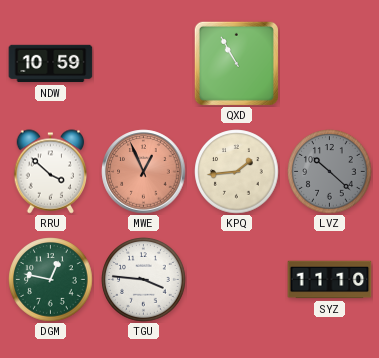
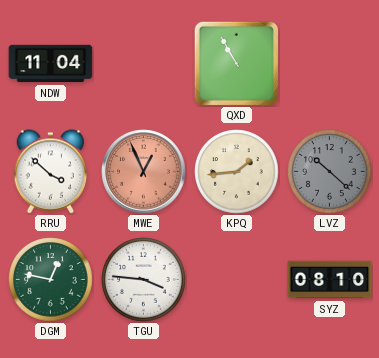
NDW: 10:59 -> 11:04
SYZ: 11:10 -> 08:10
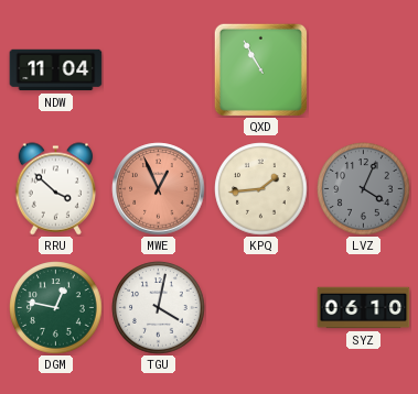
LVZ: 10:22 -> 4:04
TGU: 3:46 -> 4:02
SYZ: 08:10 -> 06:10
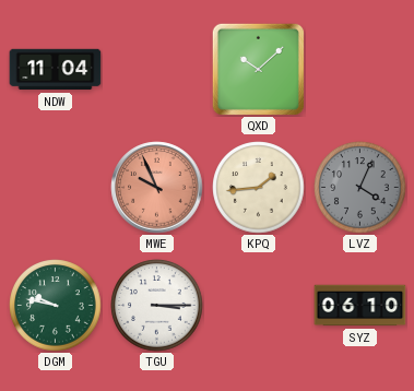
QXD: 10:55 -> 10:08
RRU: 3:52 -> none
MWE: 12:56 -> 9:56
DGM: 12:47 -> 9:47
TGU: 4:02 -> 3:15
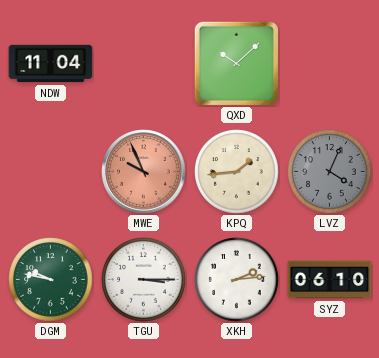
XKH: none -> 2:14
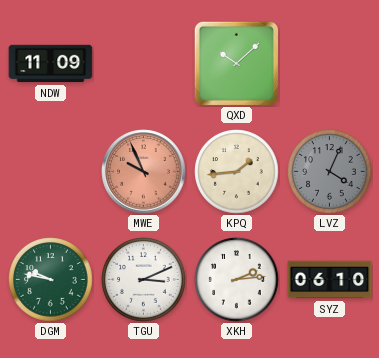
NDW: 11:04 -> 11:09
TGU: 3:15 -> 3:11
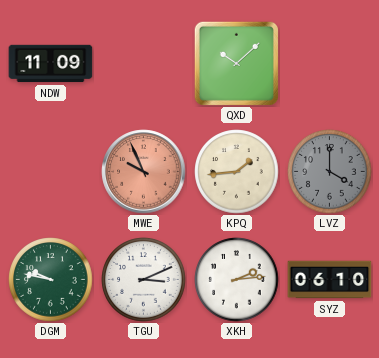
LVZ: 4:04 -> 4:00
